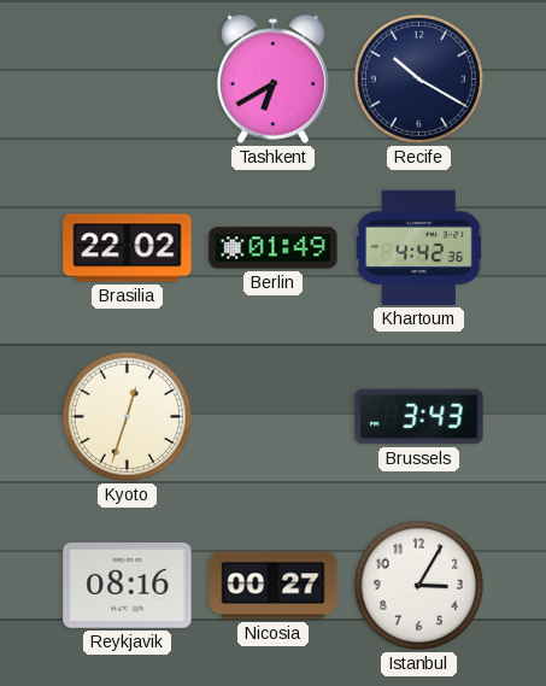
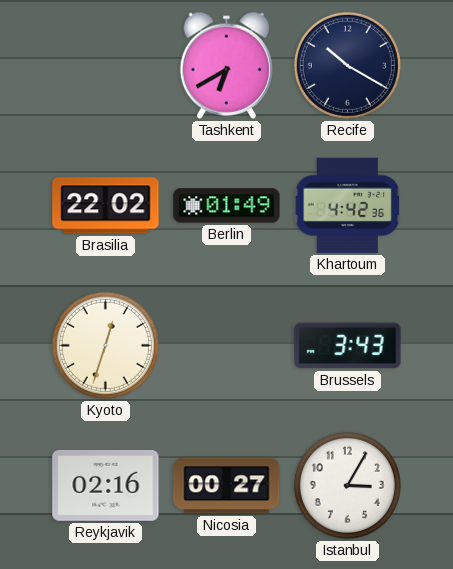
Reykjavik: 08:16 -> 02:16
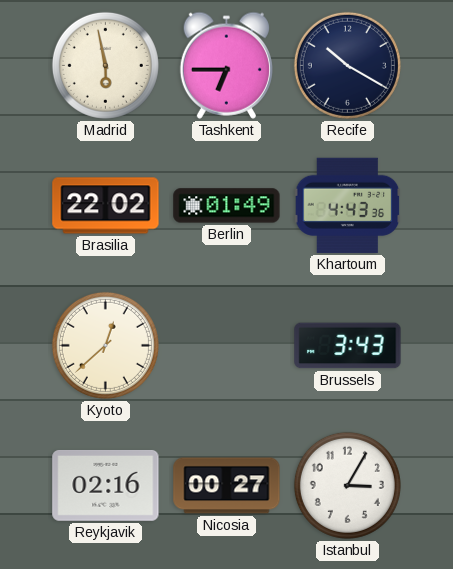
Madrid: none -> 5:58
Tashkent: 6:40 -> 6:45
Khartoum: 4:42 -> 4:43
Kyoto: 12:33 -> 12:38
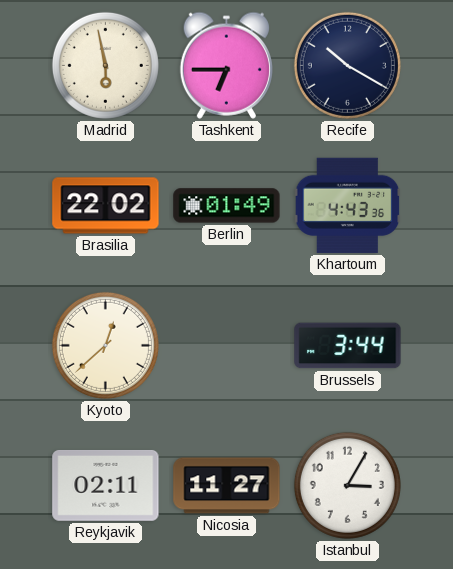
Brussels: 3:43 -> 3:44
Reykjavik: 02:16 -> 02:11
Nicosia: 00:27 -> 11:27
